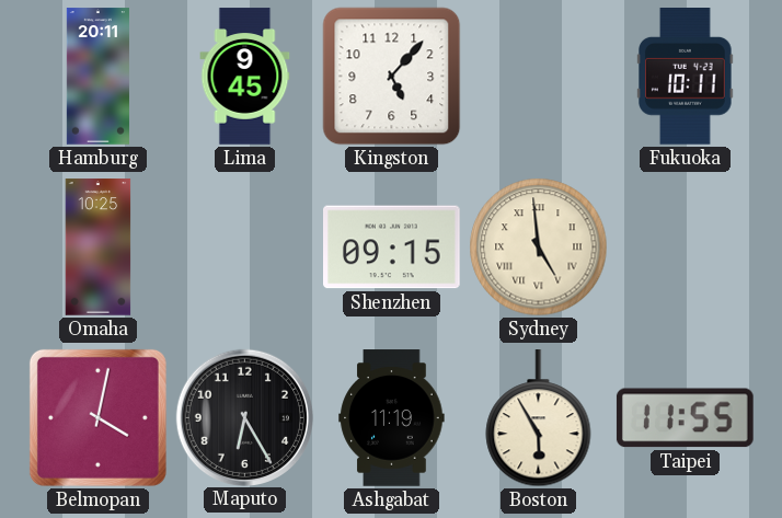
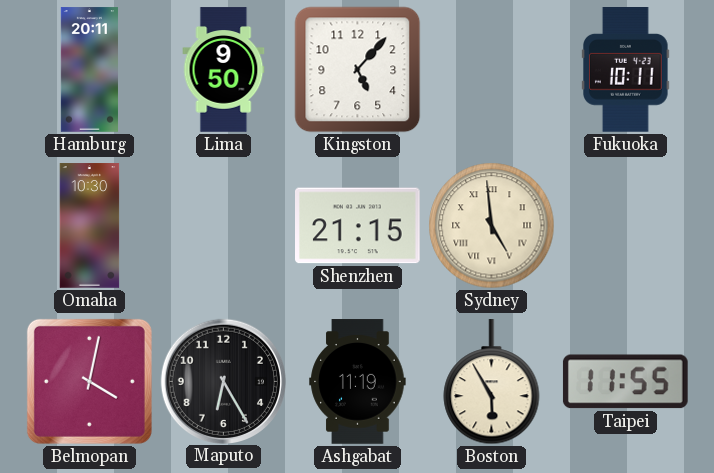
Lima: 9:45 -> 9:50
Omaha: 10:25 -> 10:30
Shenzhen: 09:15 -> 21:15
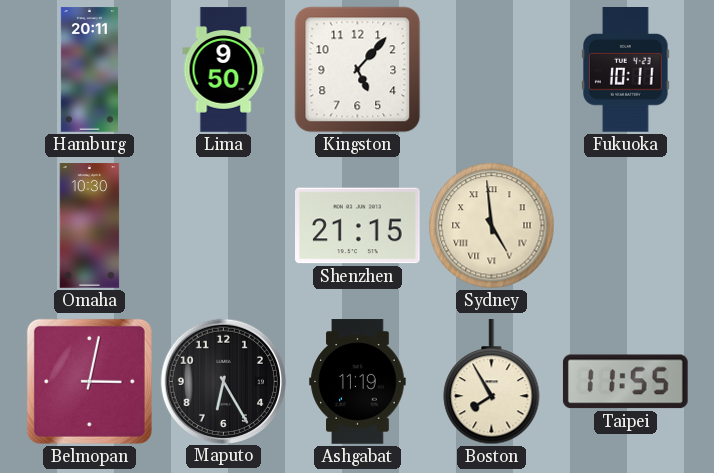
Belmopan: 4:02 -> 3:02
Boston: 5:55 -> 7:55
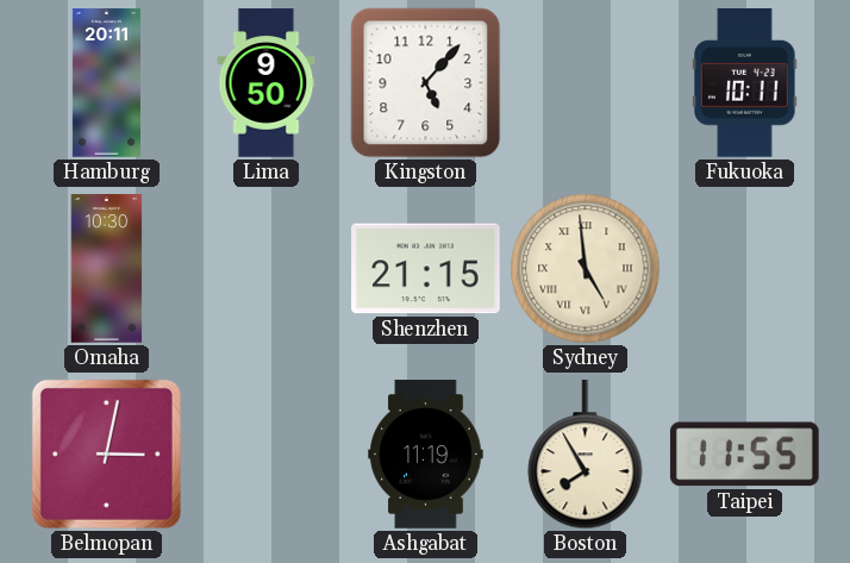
Maputo: 6:25 -> none
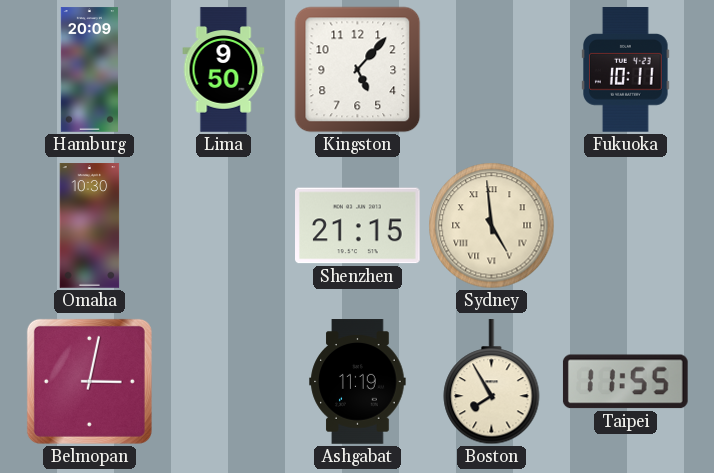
Hamburg: 20:11 -> 20:09
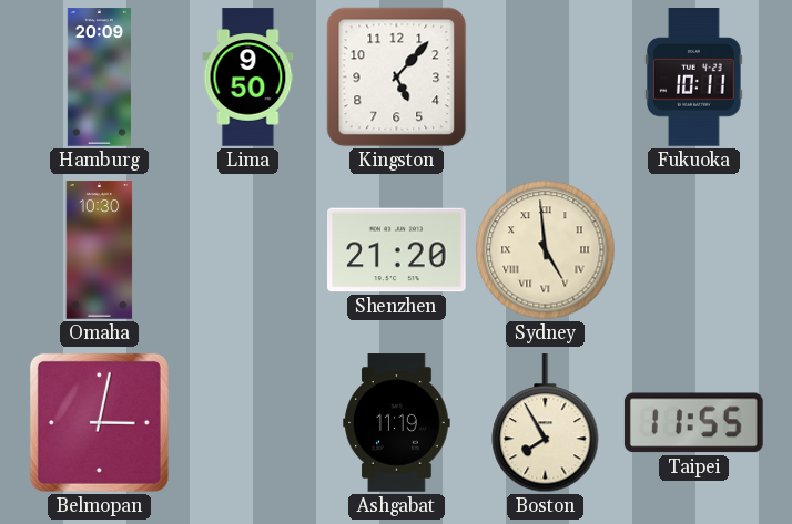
Shenzhen: 21:15 -> 21:20
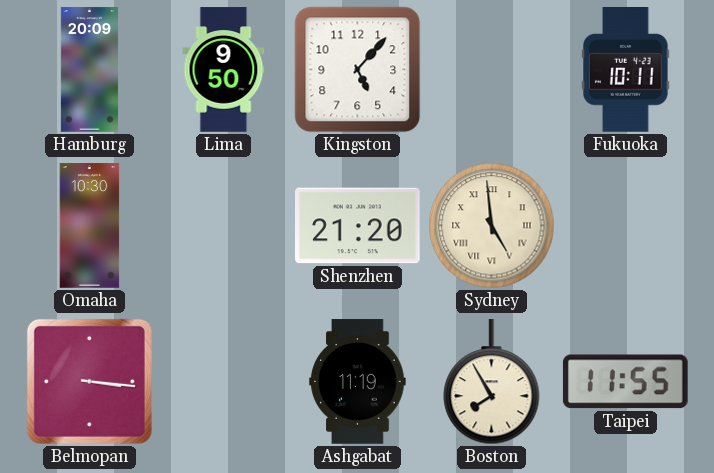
Belmopan: 3:02 -> 3:16
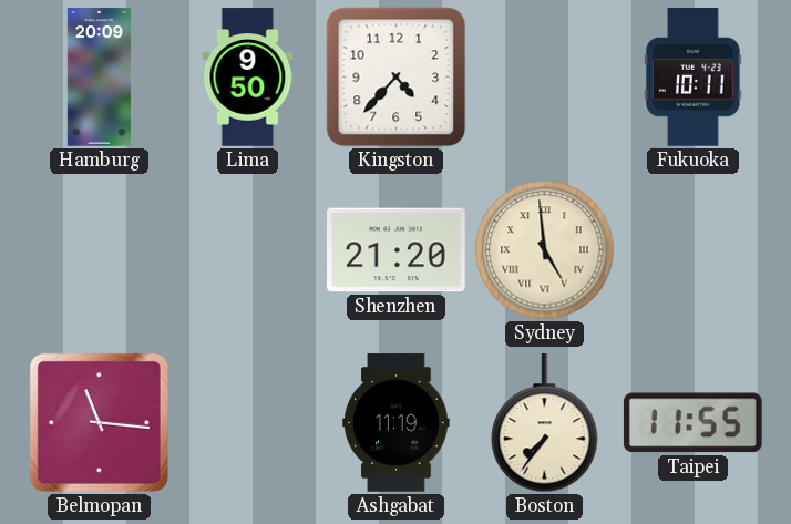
Kingston: 5:07 -> 4:37
Omaha: 10:30 -> none
Belmopan: 3:16 -> 11:16
Boston: 7:55 -> 7:36
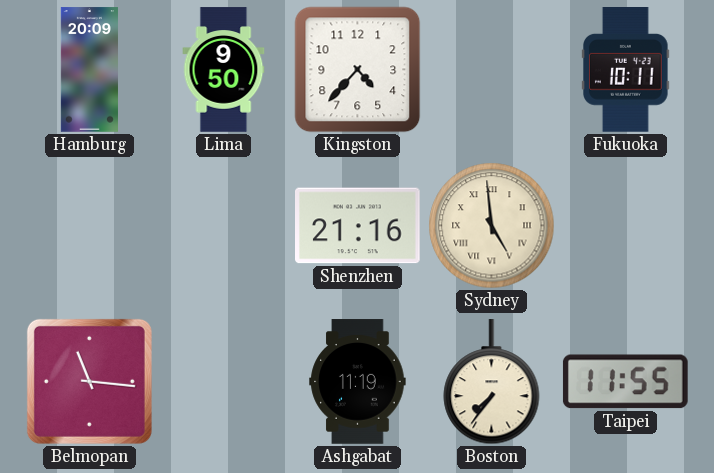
Shenzhen: 21:20 -> 21:16
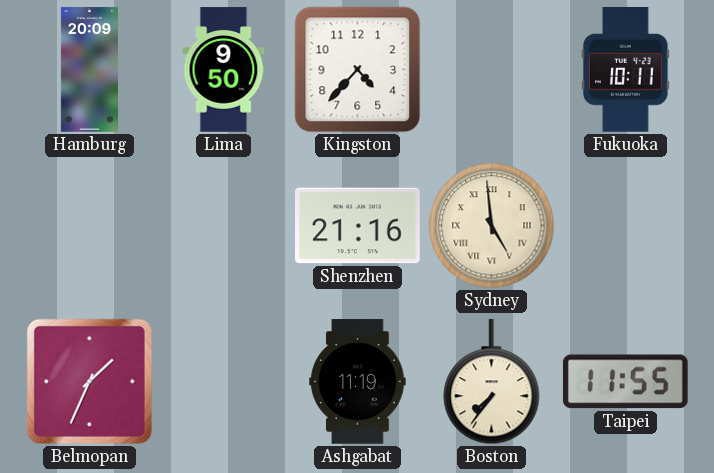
Belmopan: 11:16 -> 1:34
